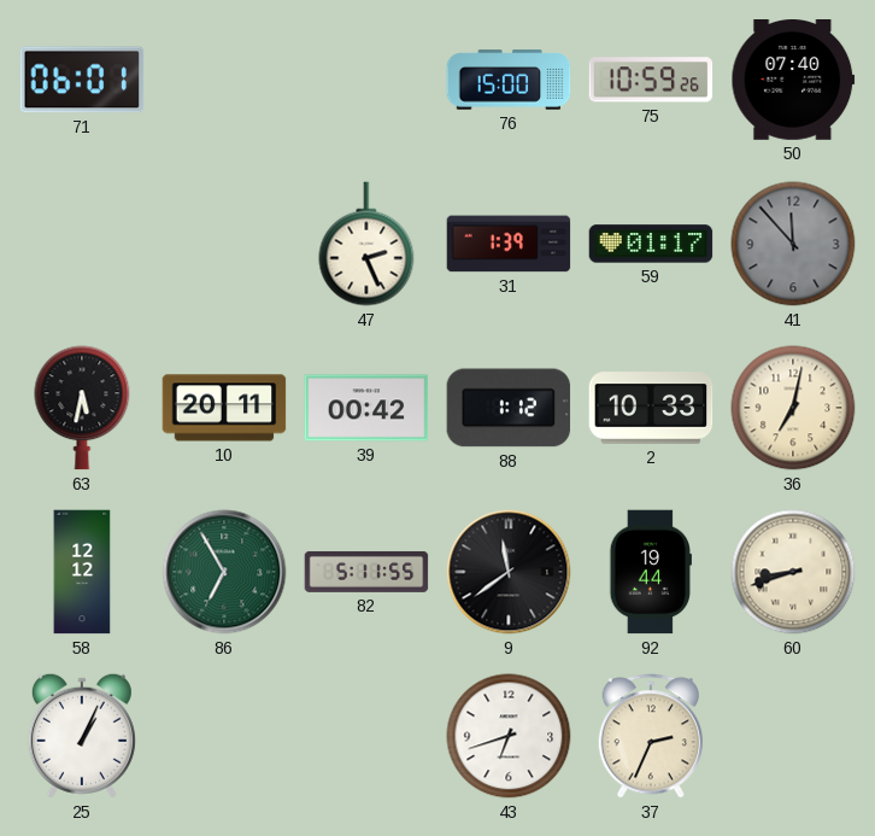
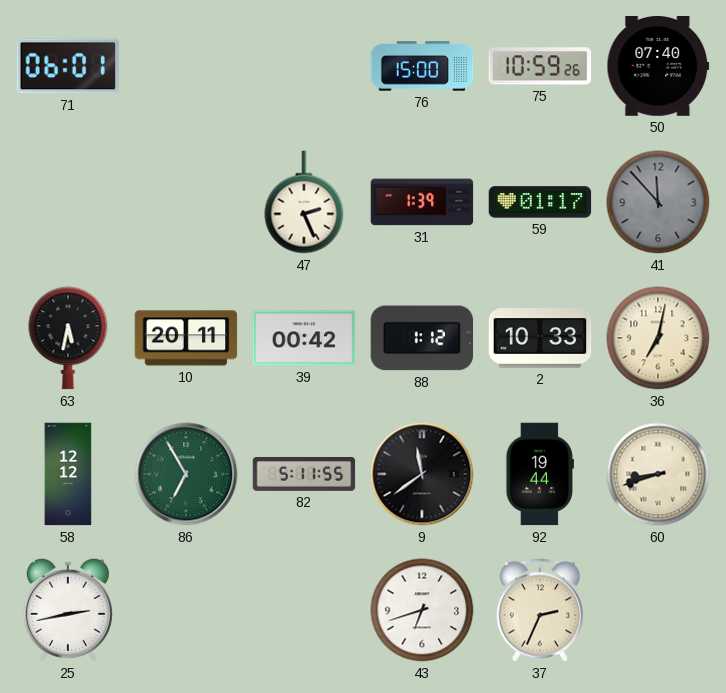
25: 1:04 -> 2:43
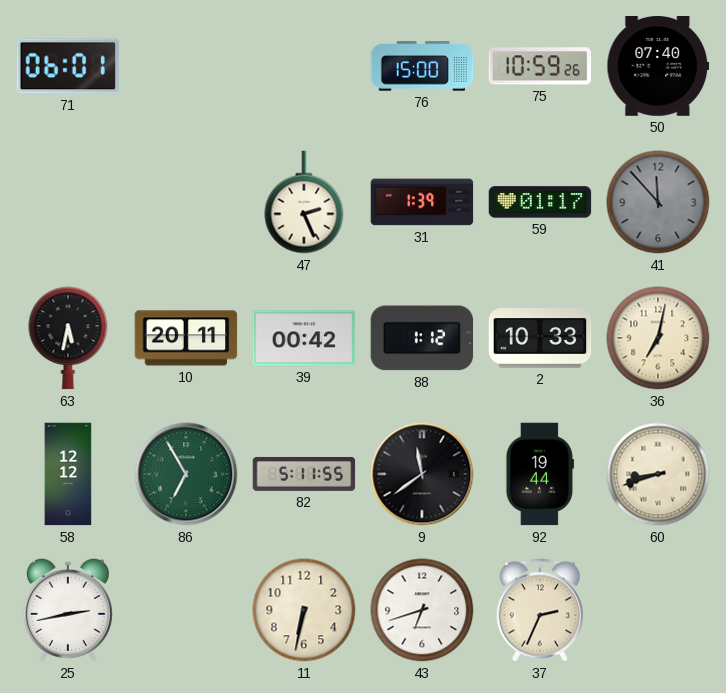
11: none -> 6:32
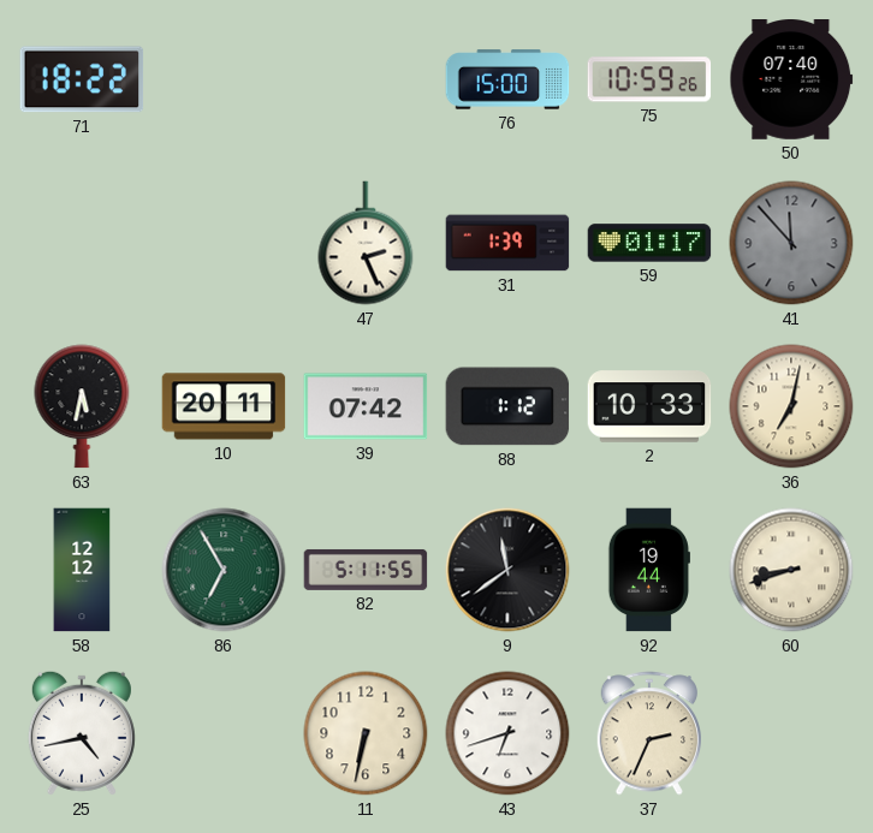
71: 06:01 -> 18:22
39: 00:42 -> 07:42
25: 2:43 -> 4:43
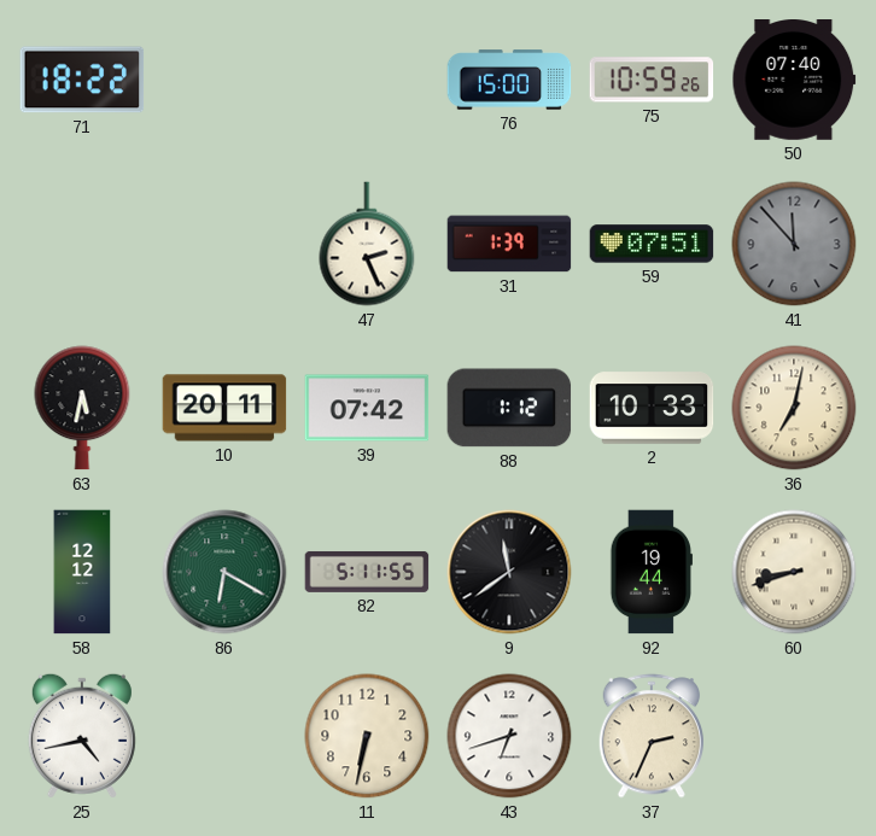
59: 01:17 -> 07:51
86: 6:55 -> 6:20
